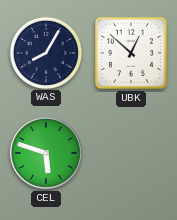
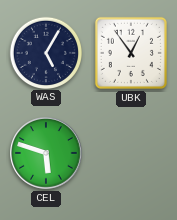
WAS: 8:05 -> 5:05
UBK: 12:52 -> 12:54
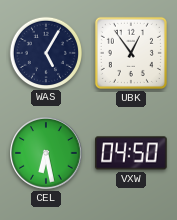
CEL: 5:48 -> 6:28
VXW: none -> 04:50
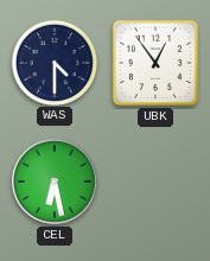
WAS: 5:05 -> 4:30
VXW: 04:50 -> none
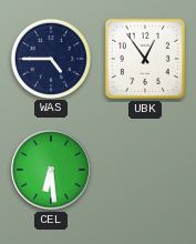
WAS: 4:30 -> 4:45
CEL: 6:28 -> 6:29
